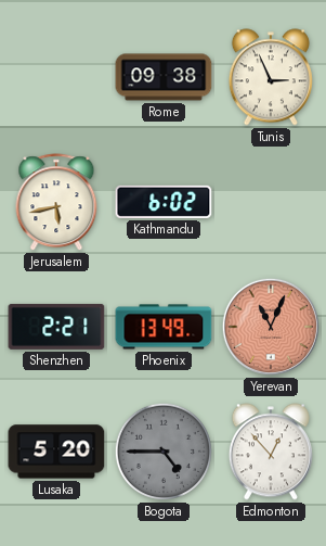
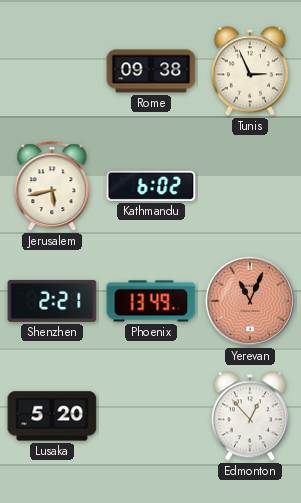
Bogota: 4:45 -> none
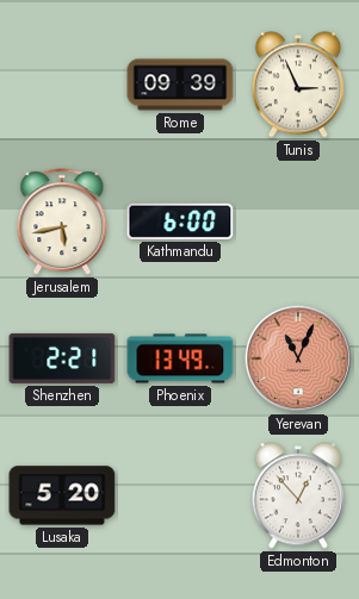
Rome: 09:38 -> 09:39
Kathmandu: 6:02 -> 6:00
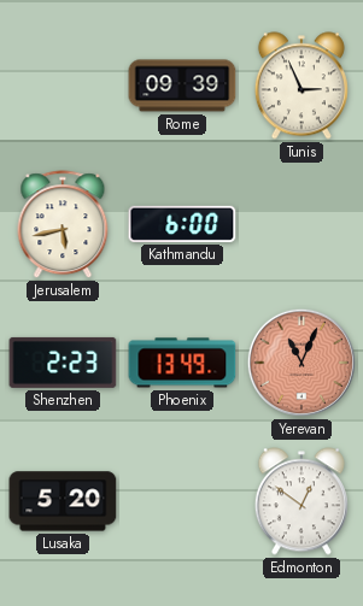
Shenzhen: 2:21 -> 2:23
Edmonton: 12:53 -> 12:51
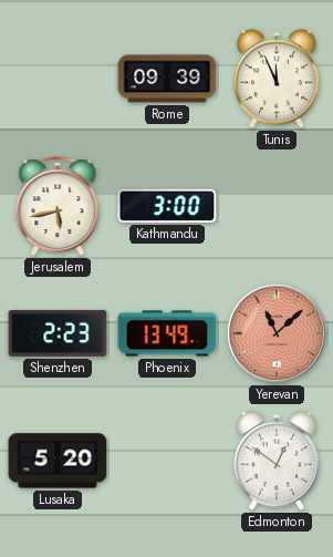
Tunis: 2:56 -> 11:56
Kathmandu: 6:00 -> 3:00
Yerevan: 11:04 -> 11:08
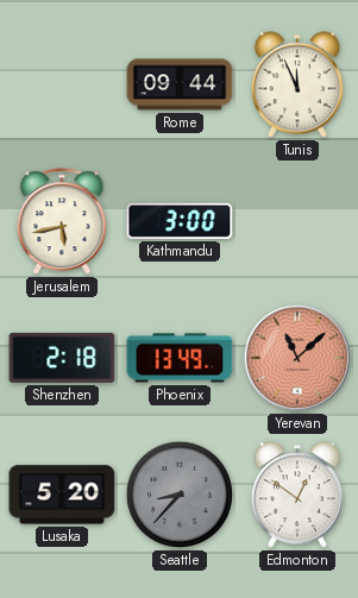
Rome: 09:39 -> 09:44
Shenzhen: 2:23 -> 2:18
Seattle: none -> 8:37
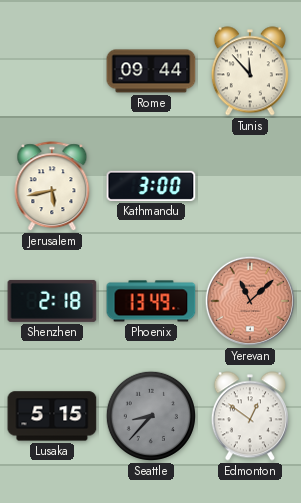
Tunis: 11:56 -> 11:53
Lusaka: 5:20 -> 5:15
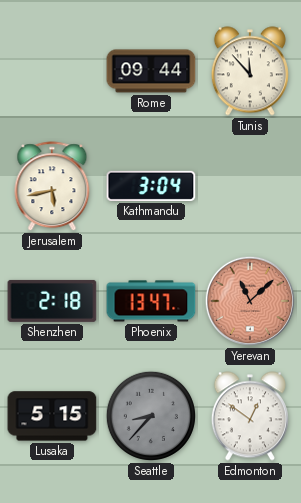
Kathmandu: 3:00 -> 3:04
Phoenix: 13:49 -> 13:47
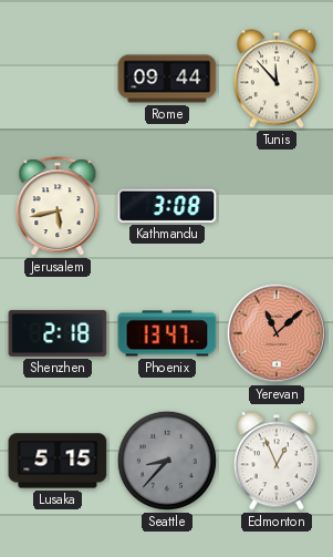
Kathmandu: 3:04 -> 3:08
Edmonton: 12:51 -> 12:56
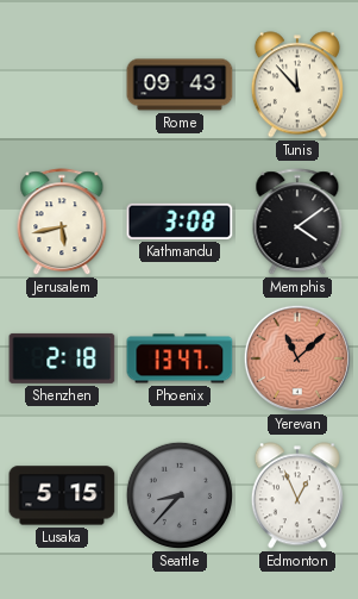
Rome: 09:44 -> 09:43
Memphis: none -> 4:09
